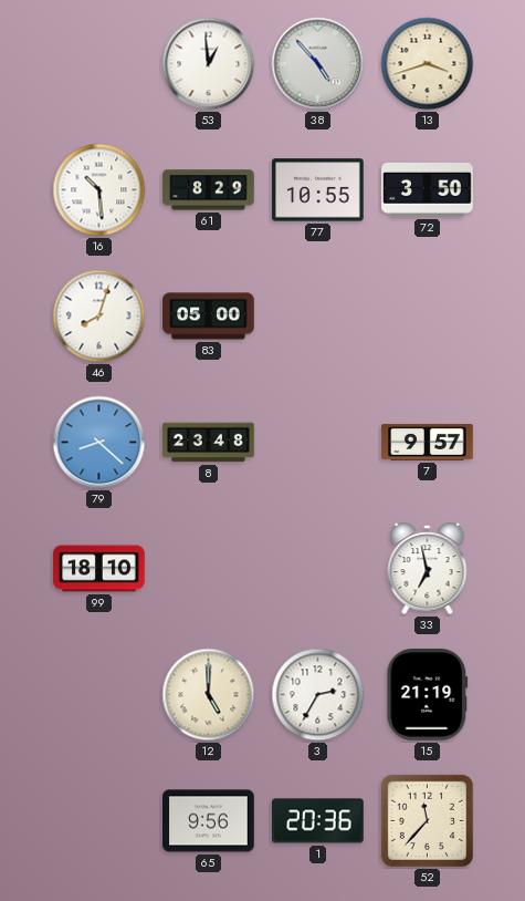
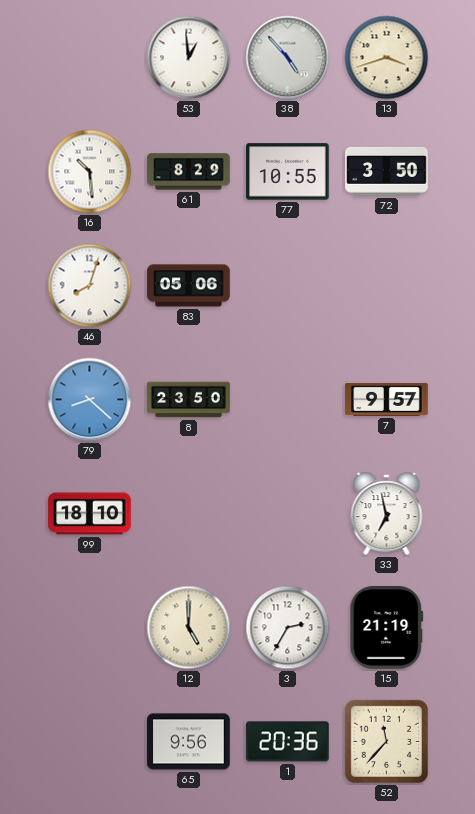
83: 05:00 -> 05:06
8: 23:48 -> 23:50
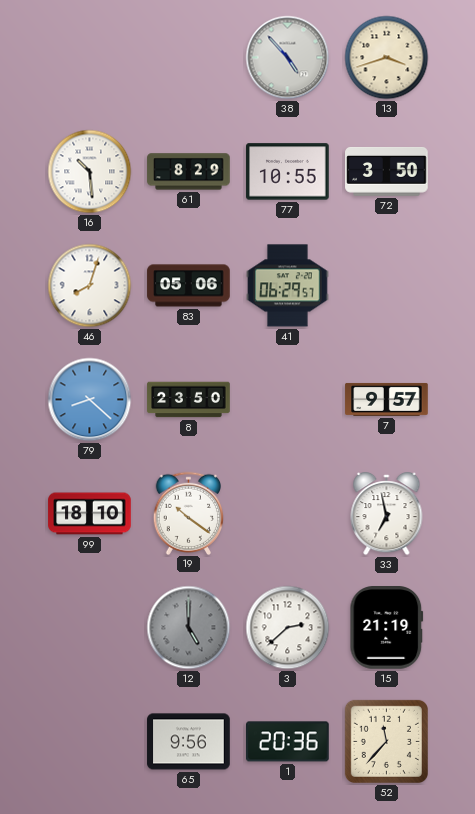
53: 12:59 -> none
41: none -> 06:29
19: none -> 10:21
12 dial: cream -> grey
3: 2:35 -> 2:38
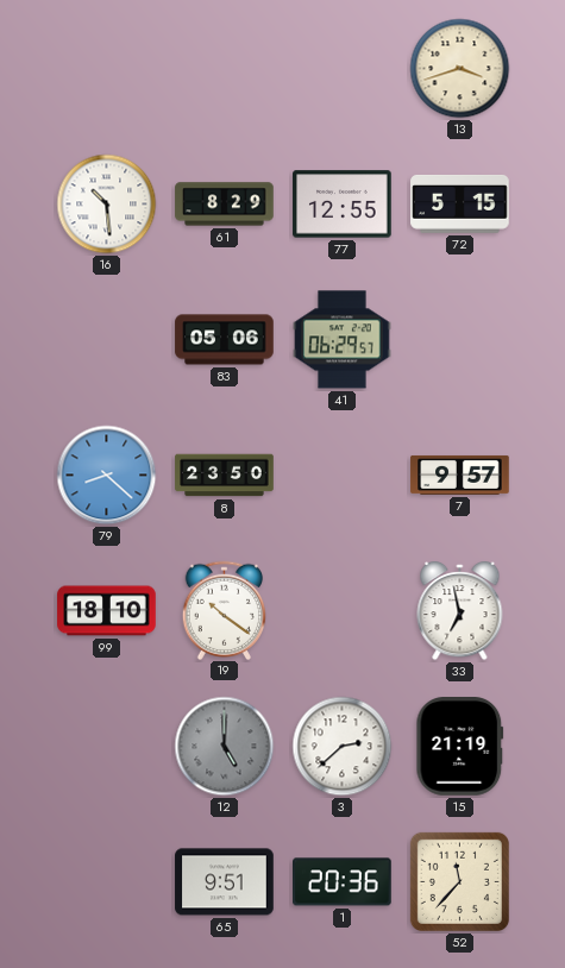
38: 4:53 -> none
77: 10:55 -> 12:55
72: 3:50 -> 5:15
46: 8:03 -> none
65: 9:56 -> 9:51
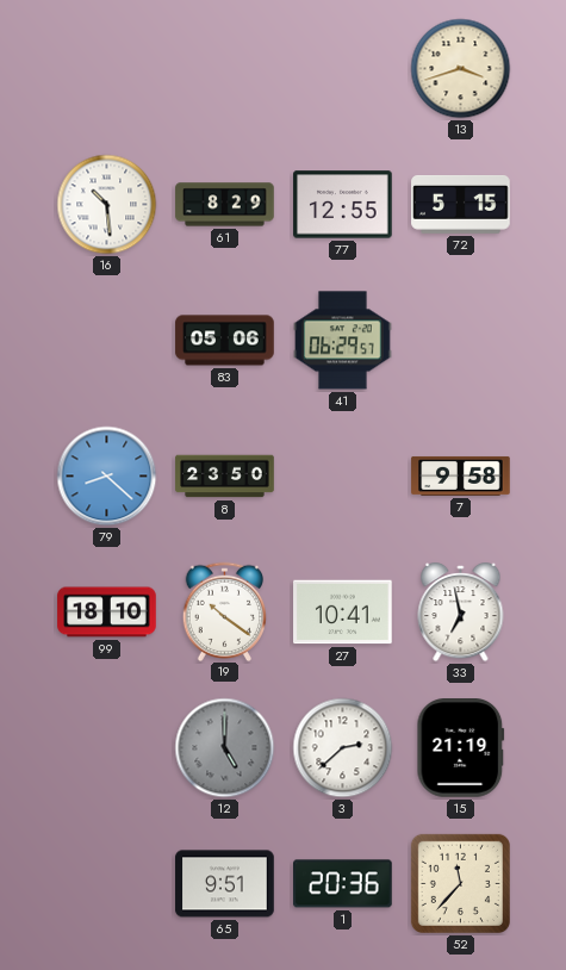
7: 9:57 -> 9:58
27: none -> 10:41
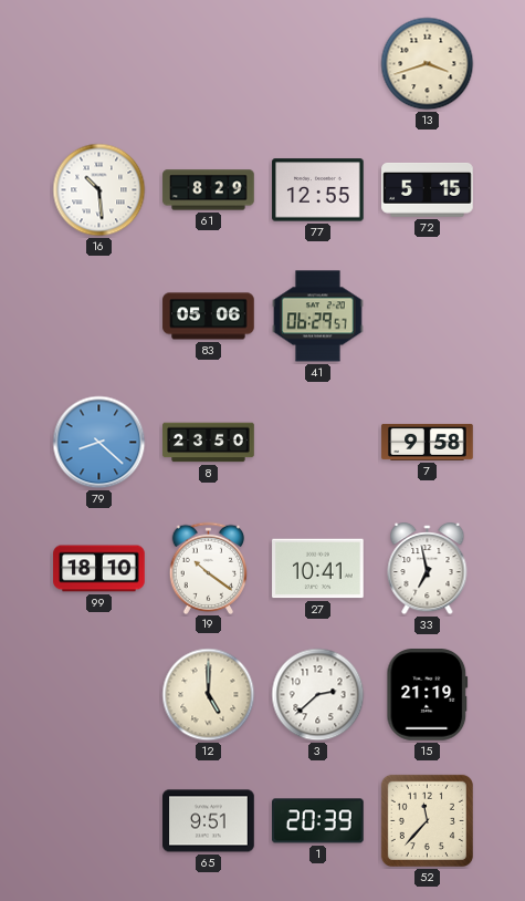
12 dial: grey -> cream
1: 20:36 -> 20:39
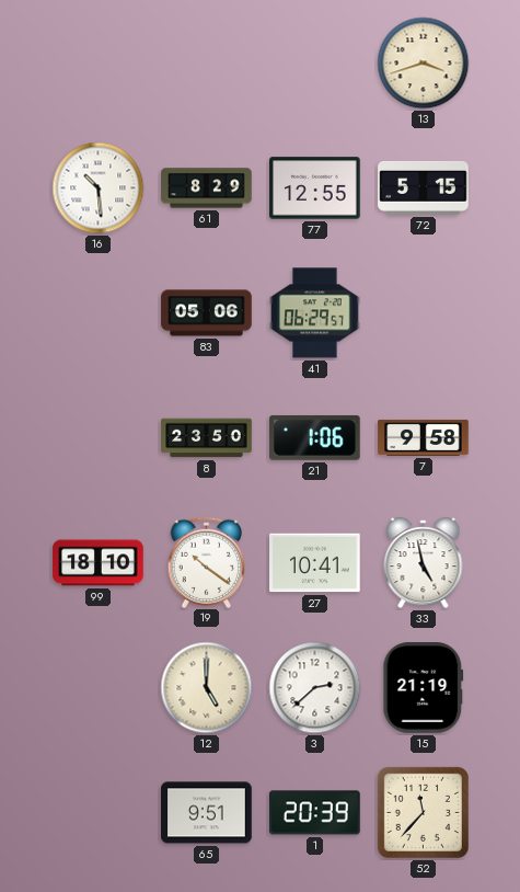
79: 8:22 -> none
21: none -> 1:06
33: 6:58 -> 4:58
